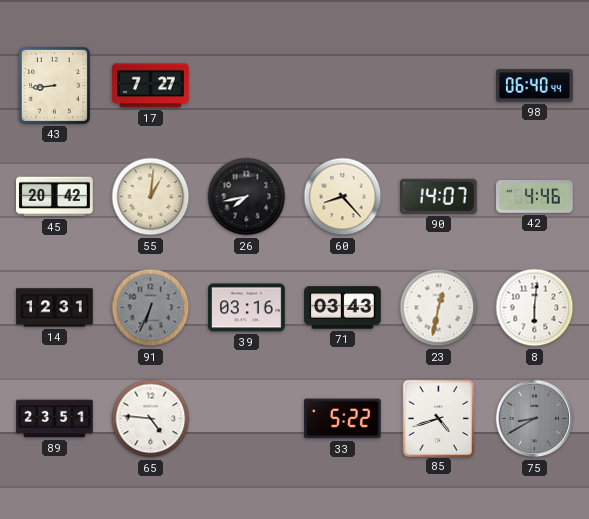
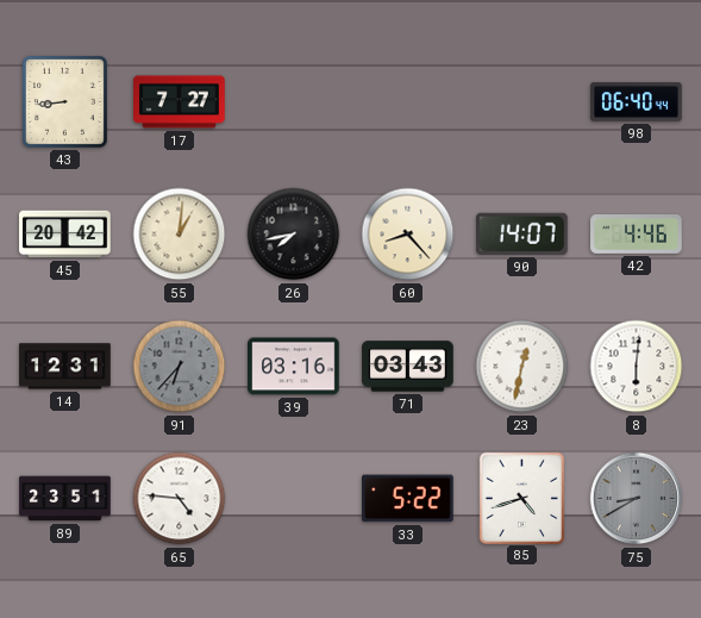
91: 6:34 -> 6:37
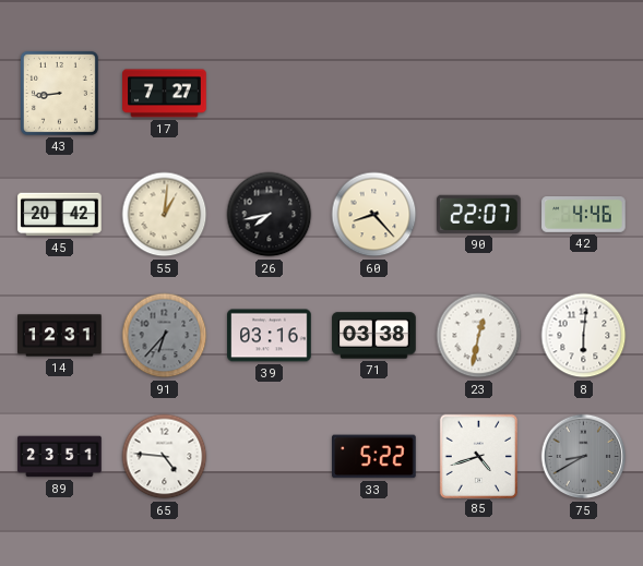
98: 06:40 -> none
90: 14:07 -> 22:07
71: 03:43 -> 03:38
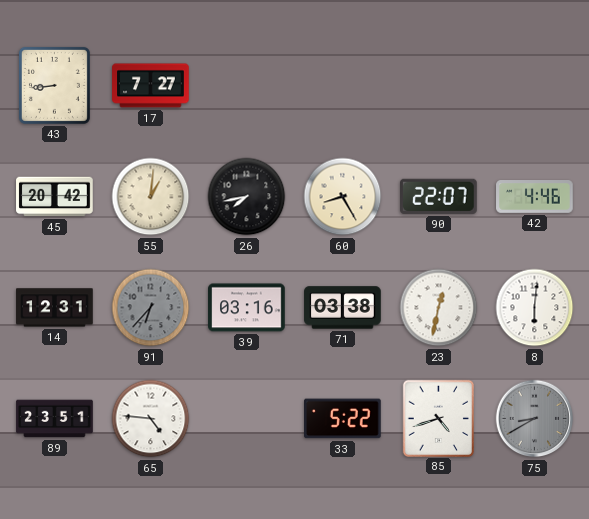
60: 8:23 -> 8:25
